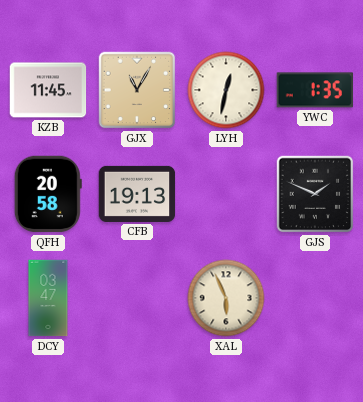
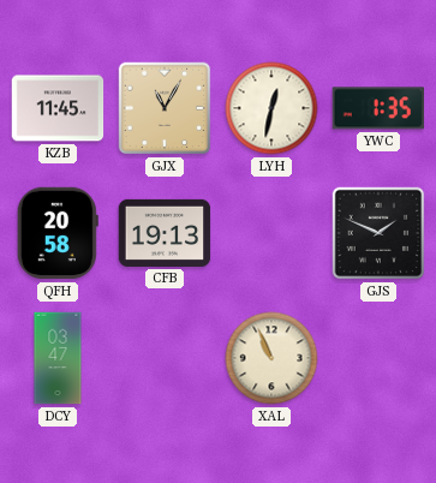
XAL: 5:56 -> 10:56
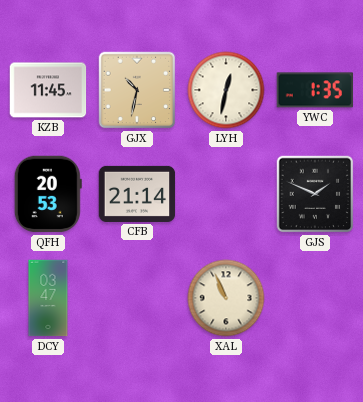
GJX: 11:05 -> 10:32
QFH: 20:58 -> 20:53
CFB: 19:13 -> 21:14
